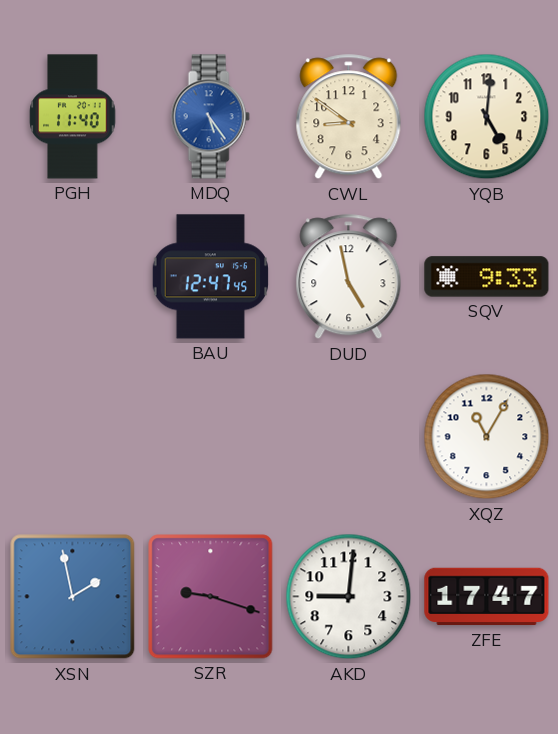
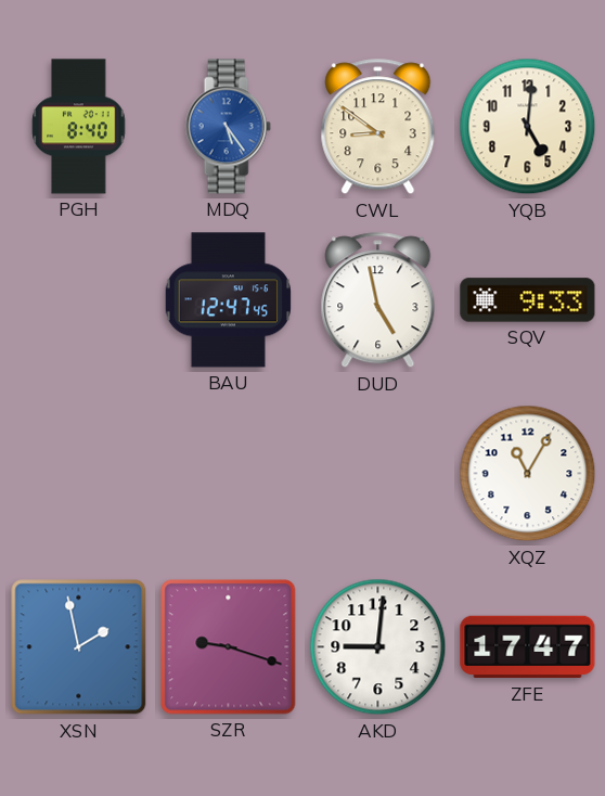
PGH: 11:40 -> 8:40
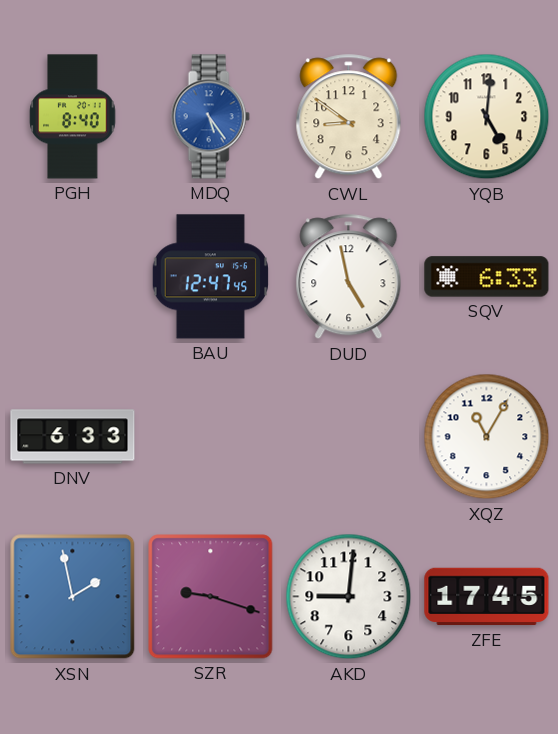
SQV: 9:33 -> 6:33
DNV: none -> 6:33
ZFE: 17:47 -> 17:45
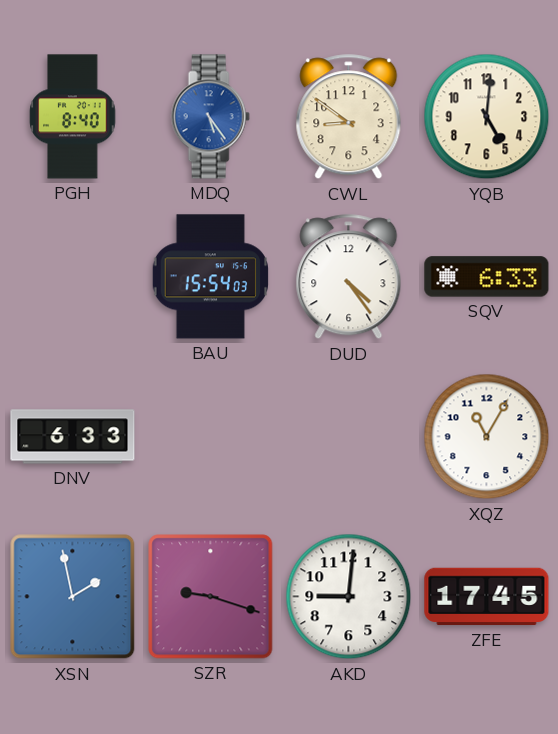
BAU: 12:47 -> 15:54
DUD: 4:58 -> 4:24
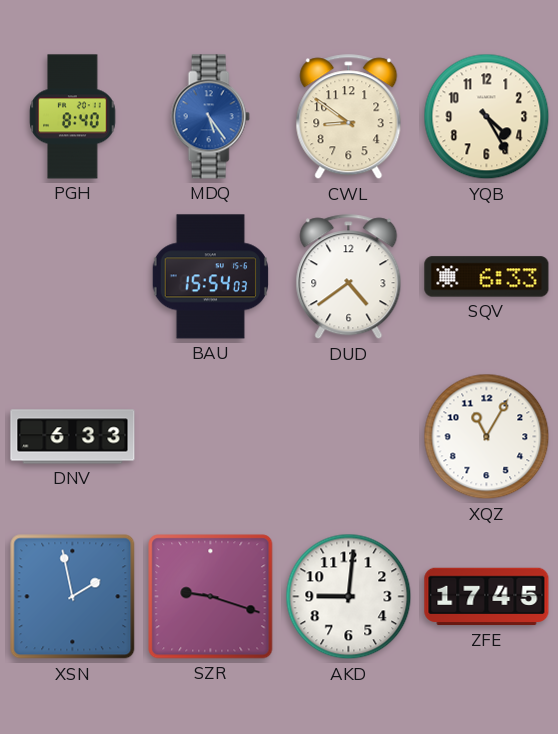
YQB: 5:01 -> 4:25
DUD: 4:24 -> 4:39
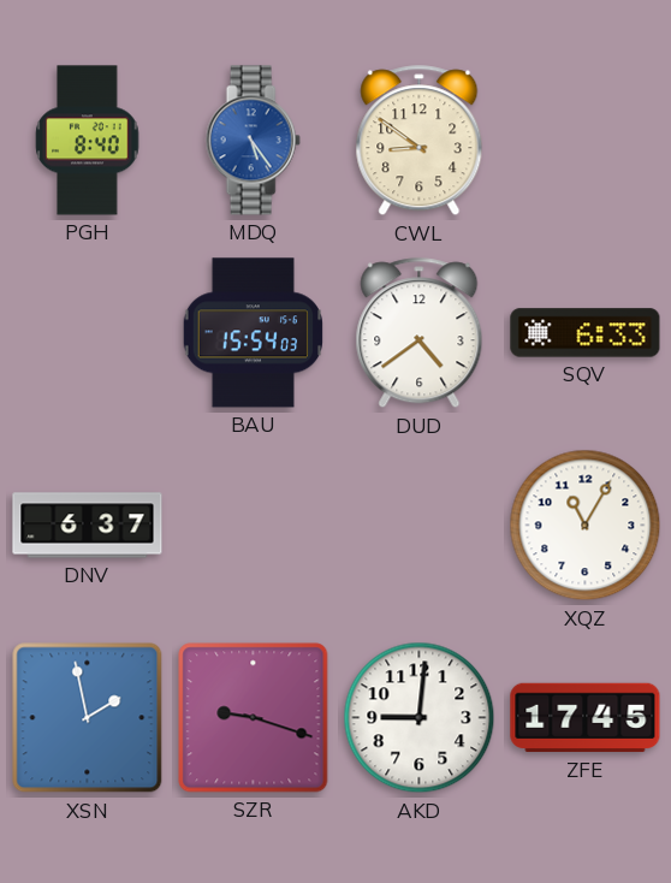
YQB: 4:25 -> none
DNV: 6:33 -> 6:37
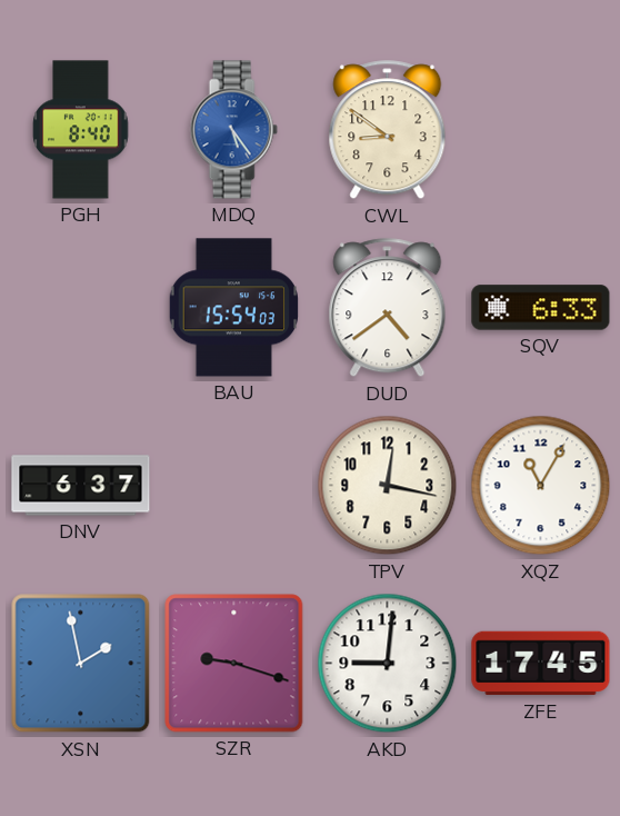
TPV: none -> 12:17
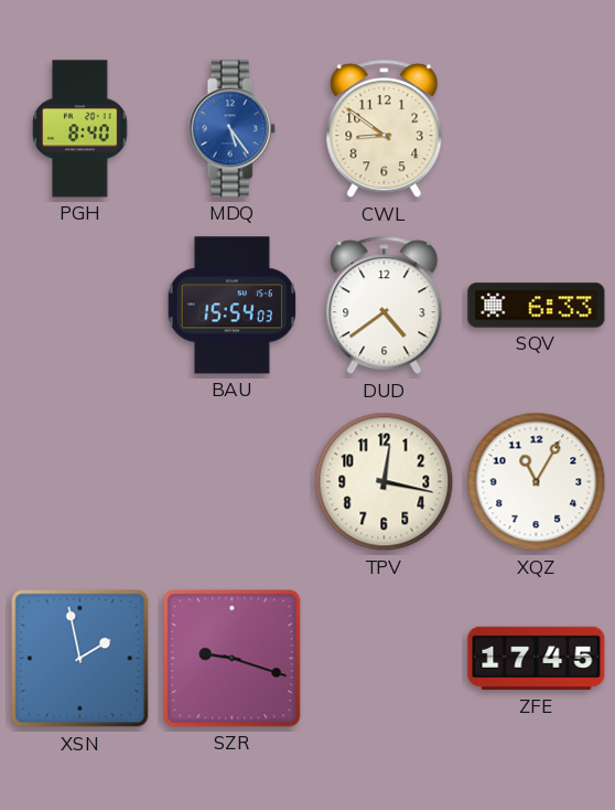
DNV: 6:37 -> none
AKD: 9:01 -> none
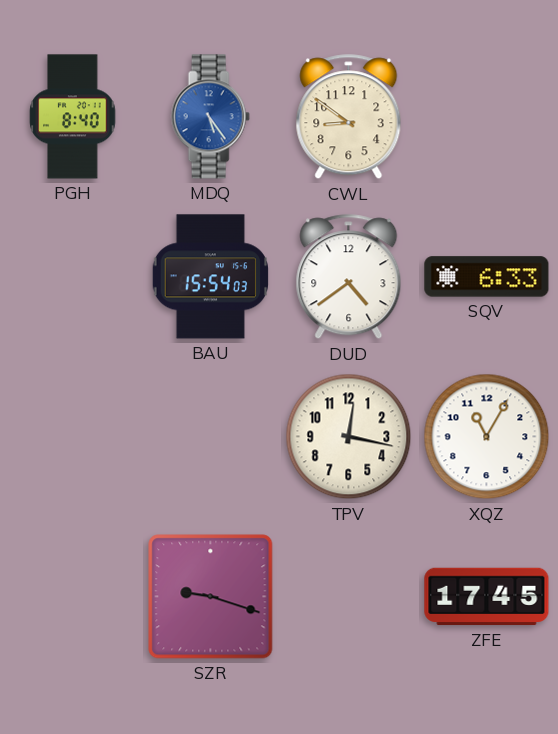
XSN: 1:58 -> none
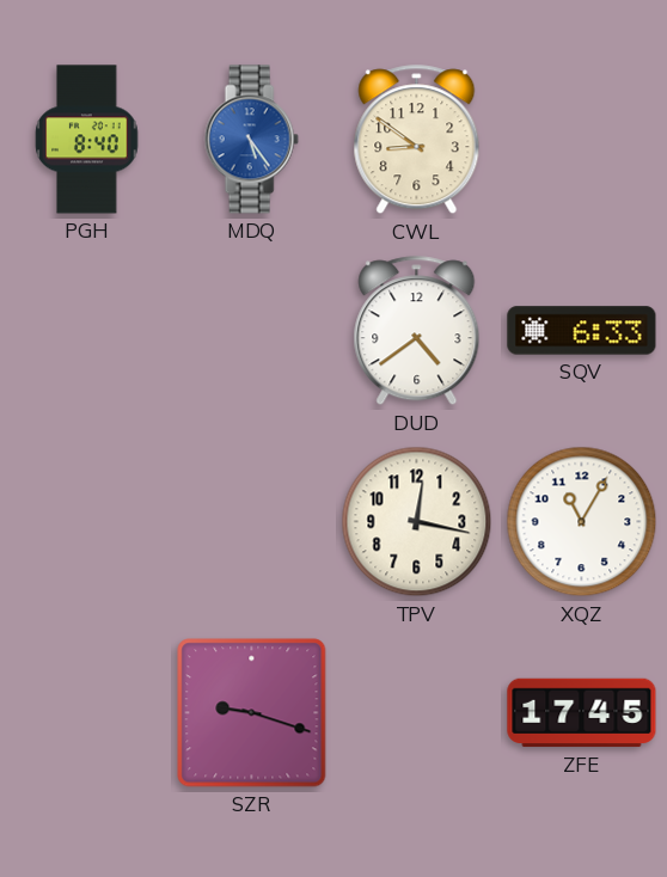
BAU: 15:54 -> none
